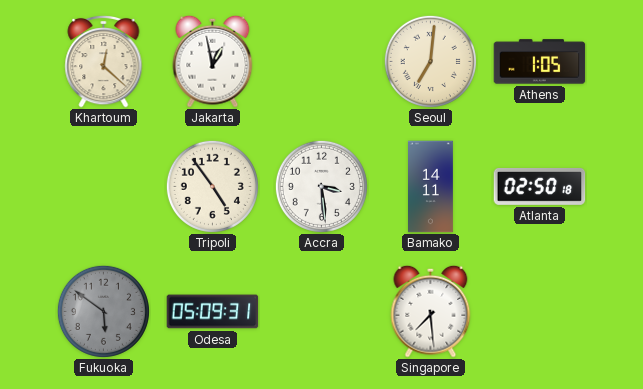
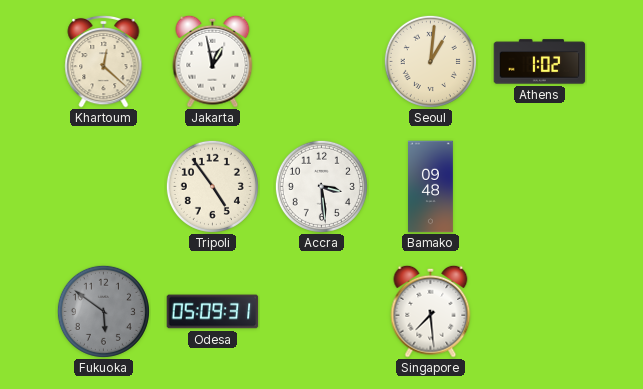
Seoul: 7:01 -> 1:01
Athens: 1:05 -> 1:02
Bamako: 14:11 -> 09:48
Atlanta: 02:50 -> none
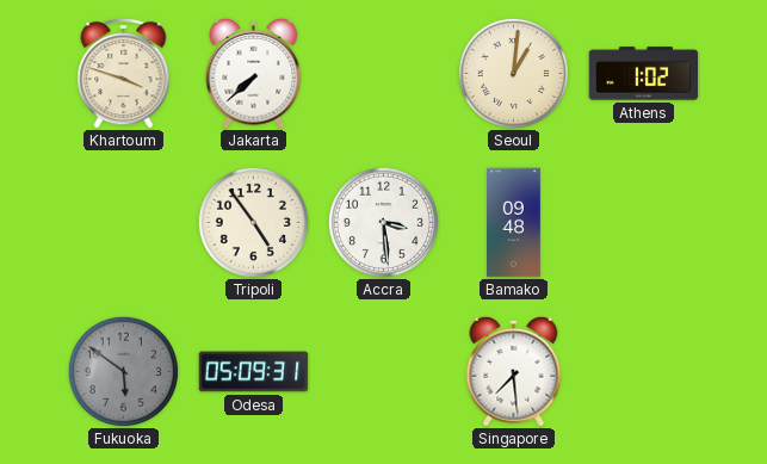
Khartoum: 12:22 -> 3:48
Jakarta: 12:58 -> 7:38
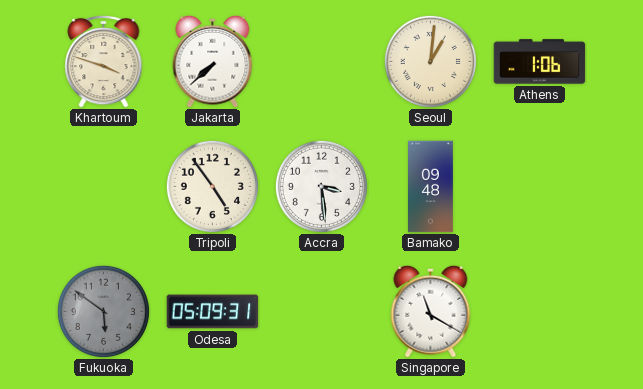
Athens: 1:02 -> 1:06
Singapore: 7:29 -> 11:20
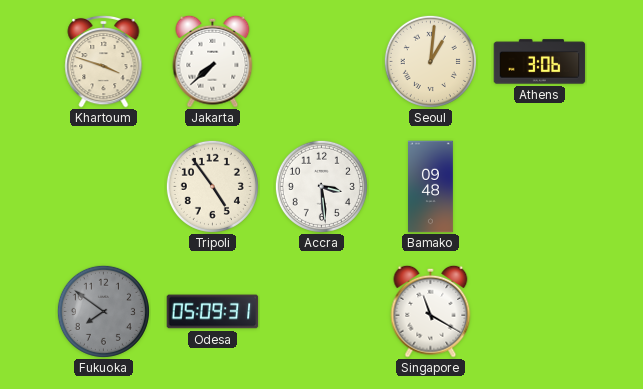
Athens: 1:06 -> 3:06
Fukuoka: 5:51 -> 7:51
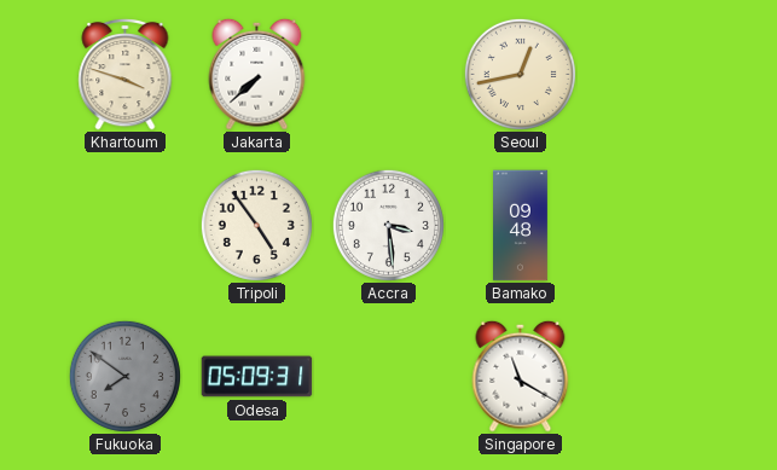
Seoul: 1:01 -> 12:43
Athens: 3:06 -> none
